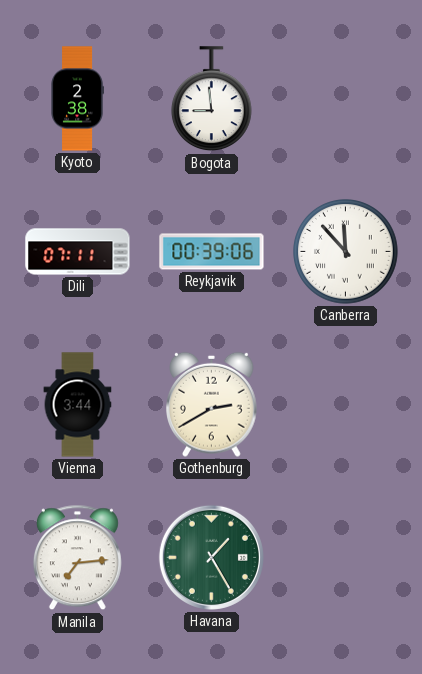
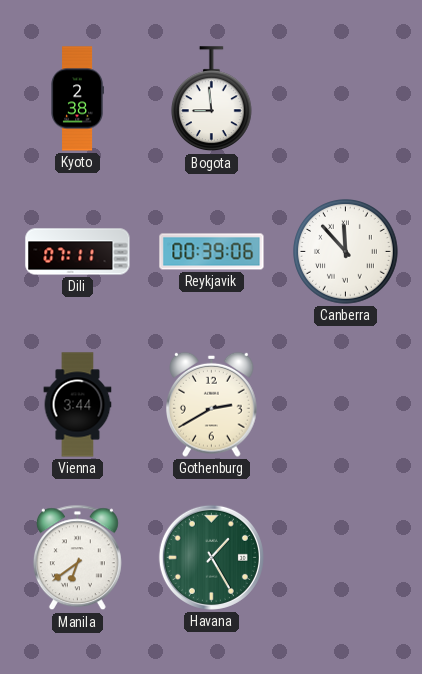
Manila: 7:14 -> 6:39
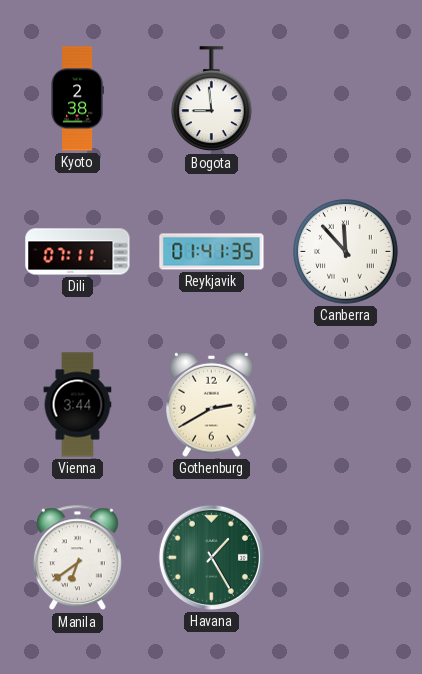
Reykjavik: 00:39 -> 01:41
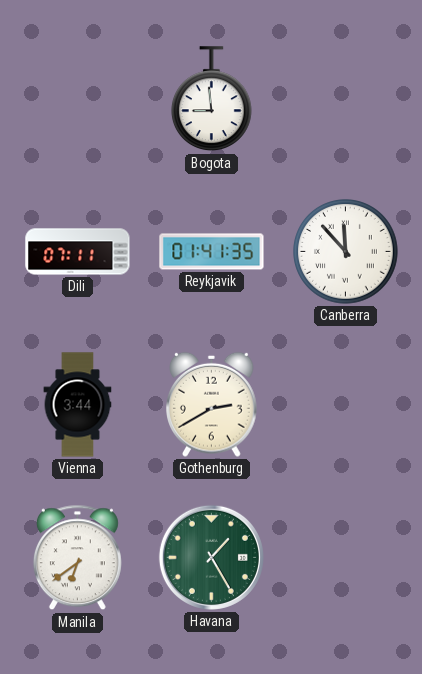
Kyoto: 2:38 -> none
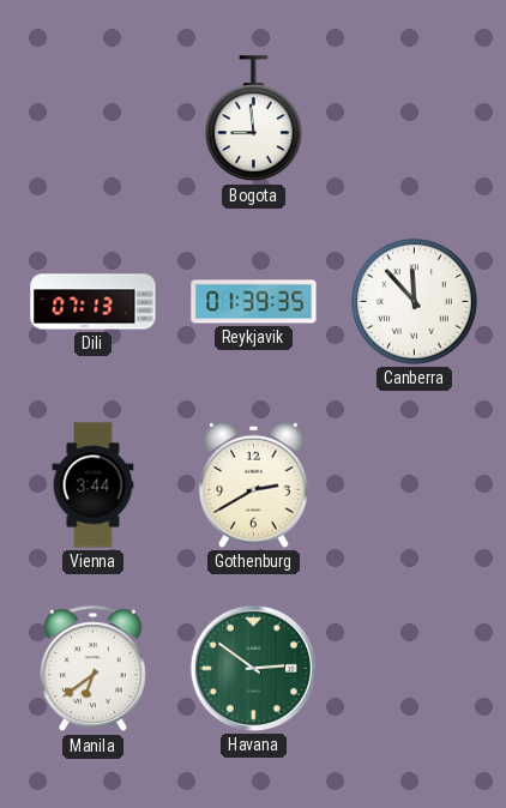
Dili: 07:11 -> 07:13
Reykjavik: 01:41 -> 01:39
Havana: 1:25 -> 2:51
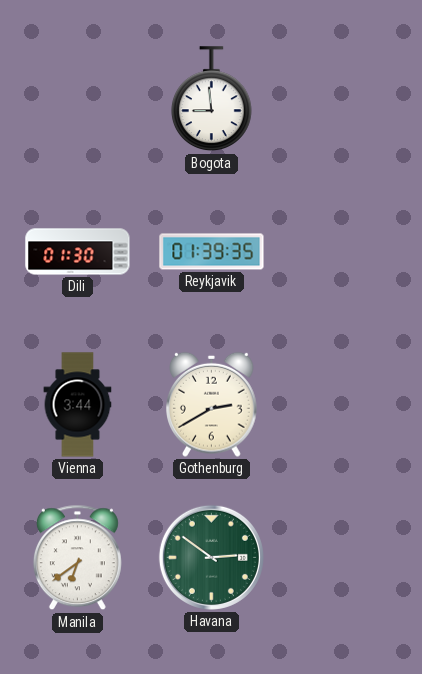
Dili: 07:13 -> 01:30
Canberra: 11:53 -> none
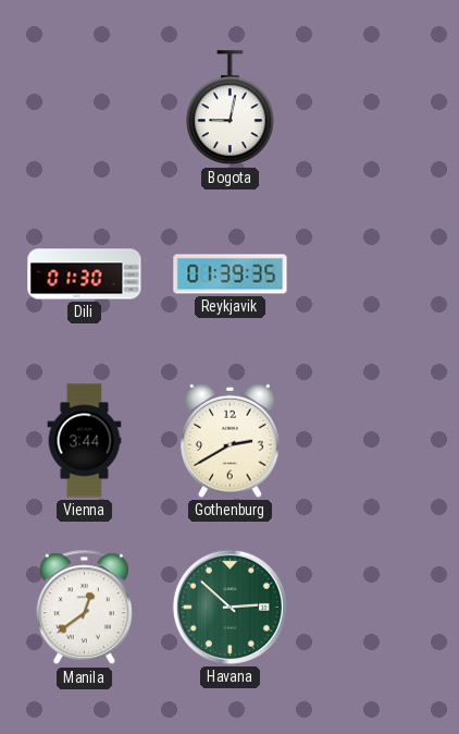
Bogota: 8:59 -> 9:02
Manila: 6:39 -> 12:39
Havana: 2:51 -> 2:52
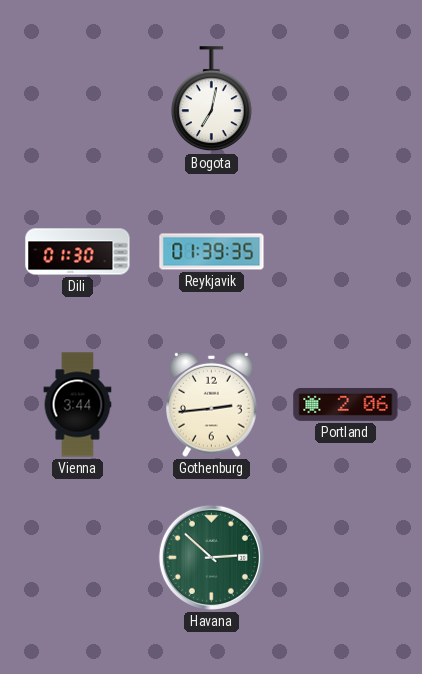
Bogota: 9:02 -> 7:02
Gothenburg: 2:40 -> 2:44
Portland: none -> 2:06
Manila: 12:39 -> none
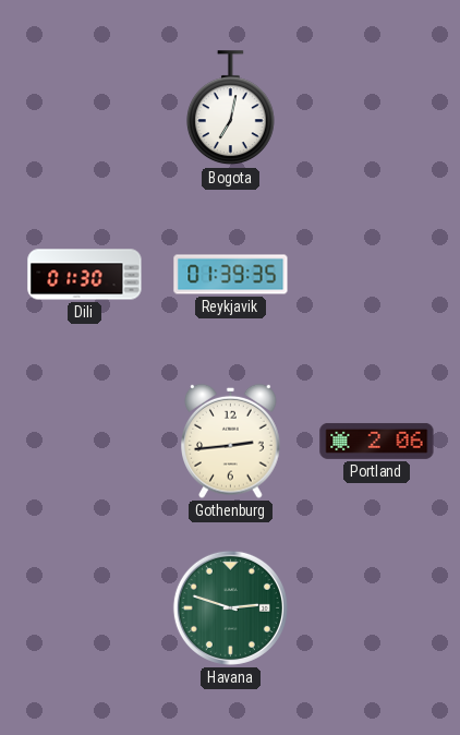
Vienna: 3:44 -> none
Havana: 2:52 -> 2:48
